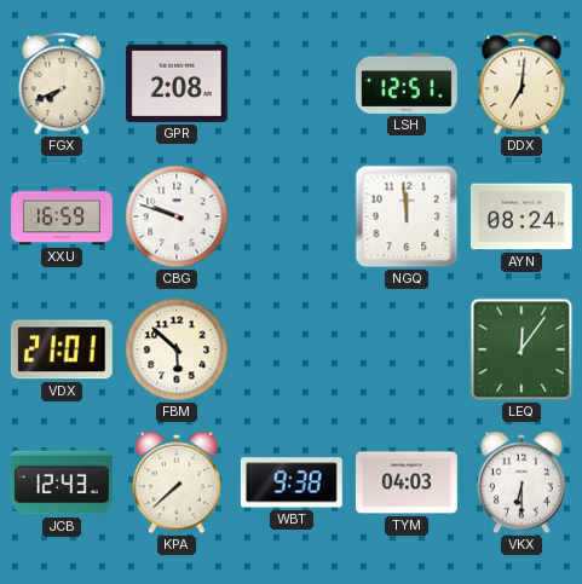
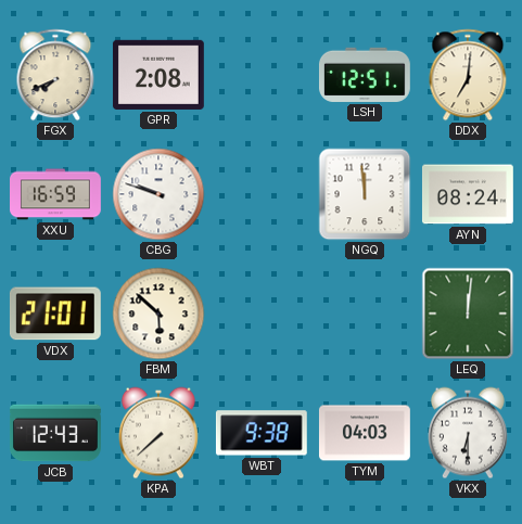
LEQ: 12:06 -> 12:01
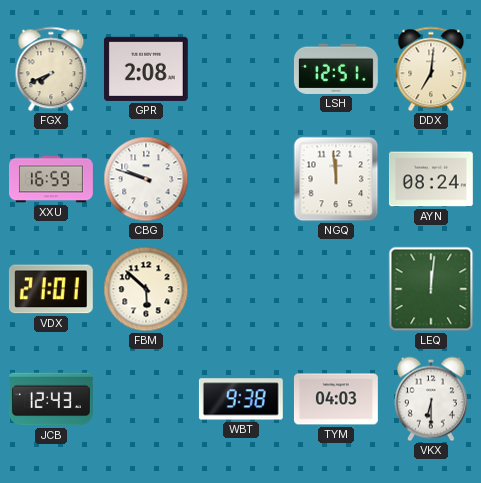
KPA: 7:38 -> none
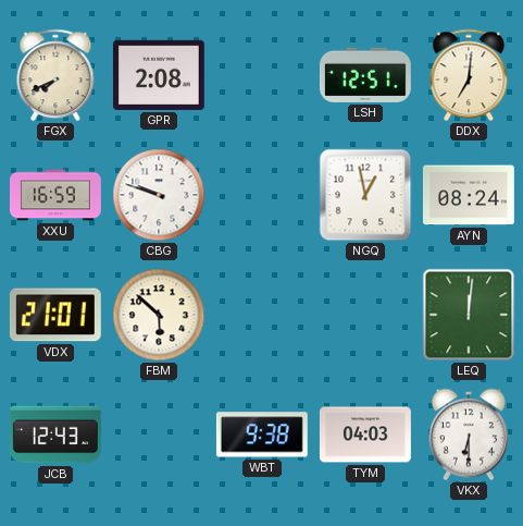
NGQ: 11:59 -> 12:58
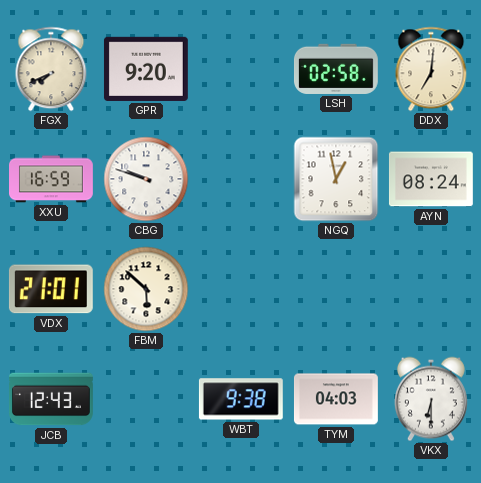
GPR: 2:08 -> 9:20
LSH: 12:51 -> 02:58
LEQ: 12:01 -> none
